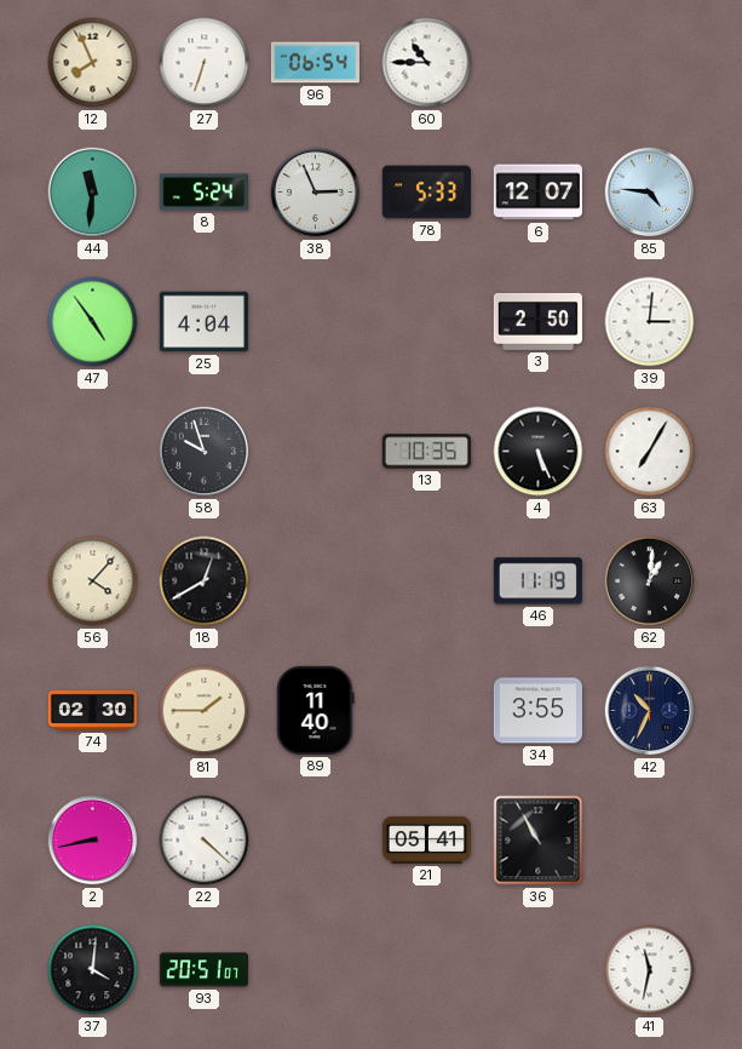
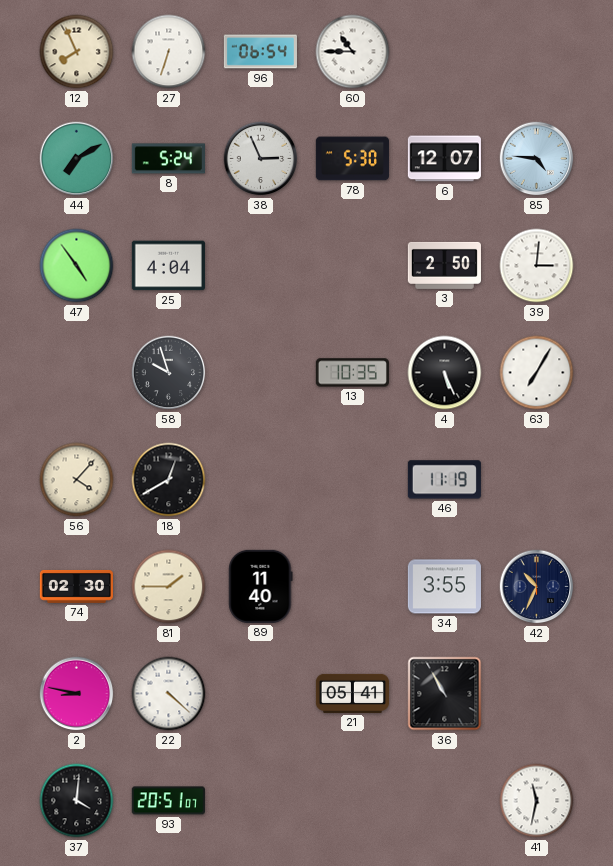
44: 11:31 -> 7:10
78: 5:33 -> 5:30
62: 1:01 -> none
2: 8:43 -> 8:47
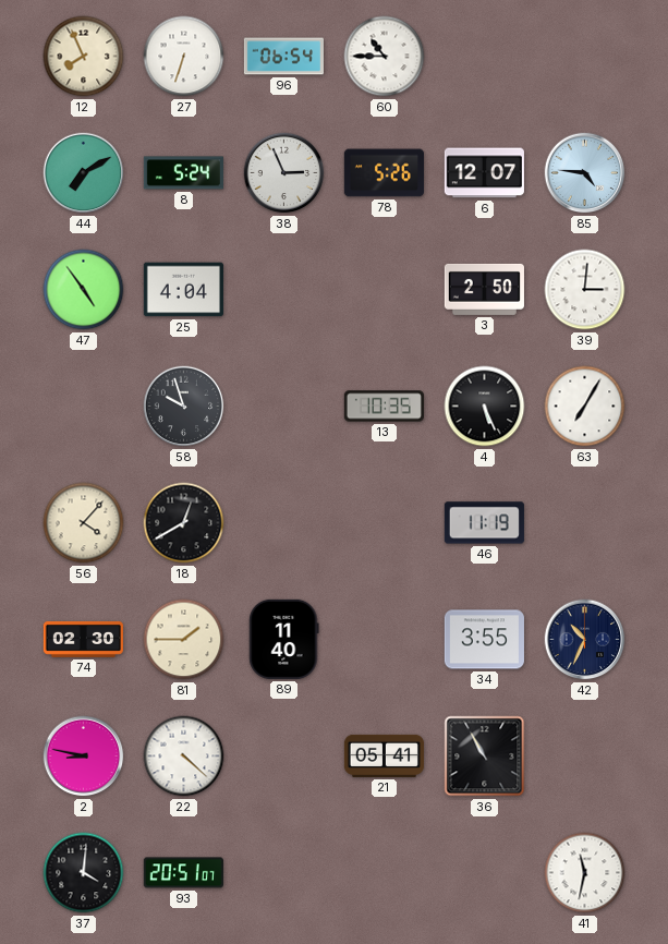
78: 5:30 -> 5:26
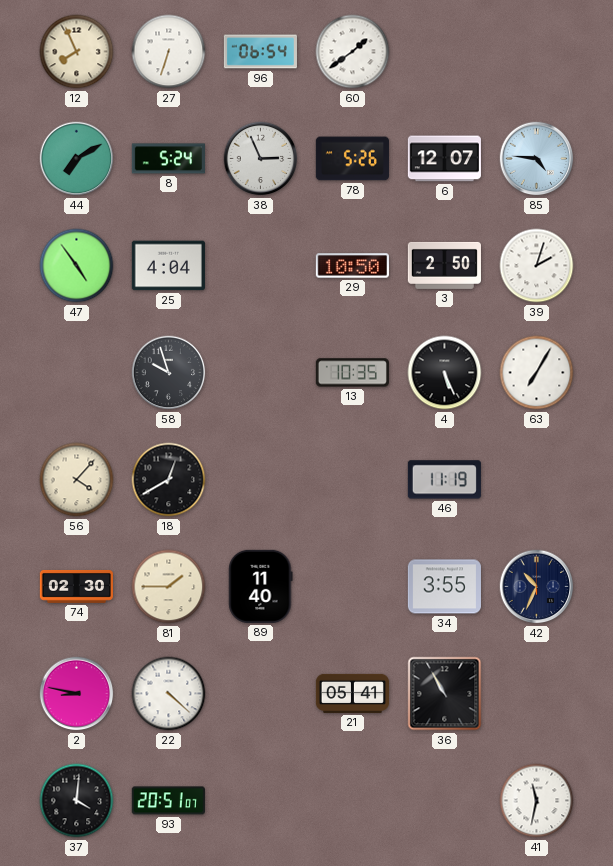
60: 10:45 -> 1:39
29: none -> 10:50
39: 3:01 -> 2:03
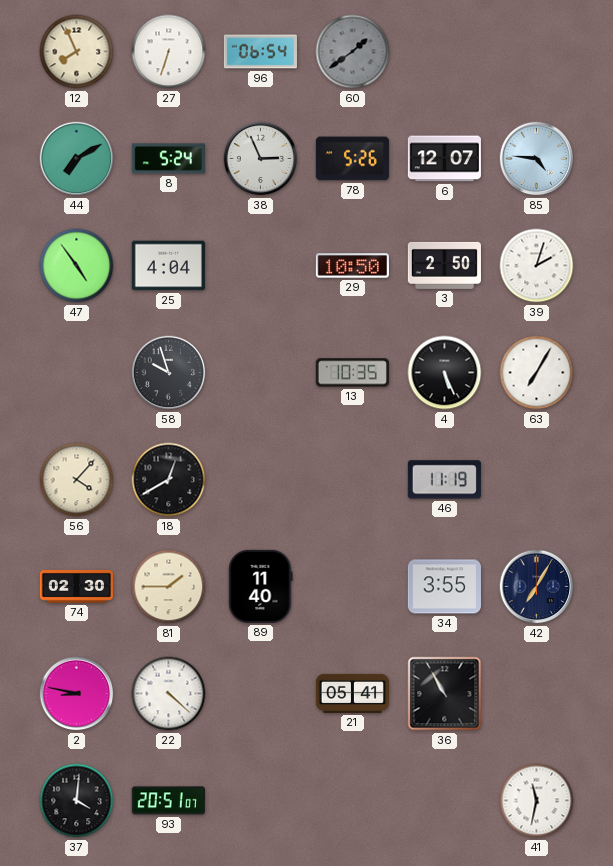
60 dial: white -> grey
42: 10:34 -> 7:05
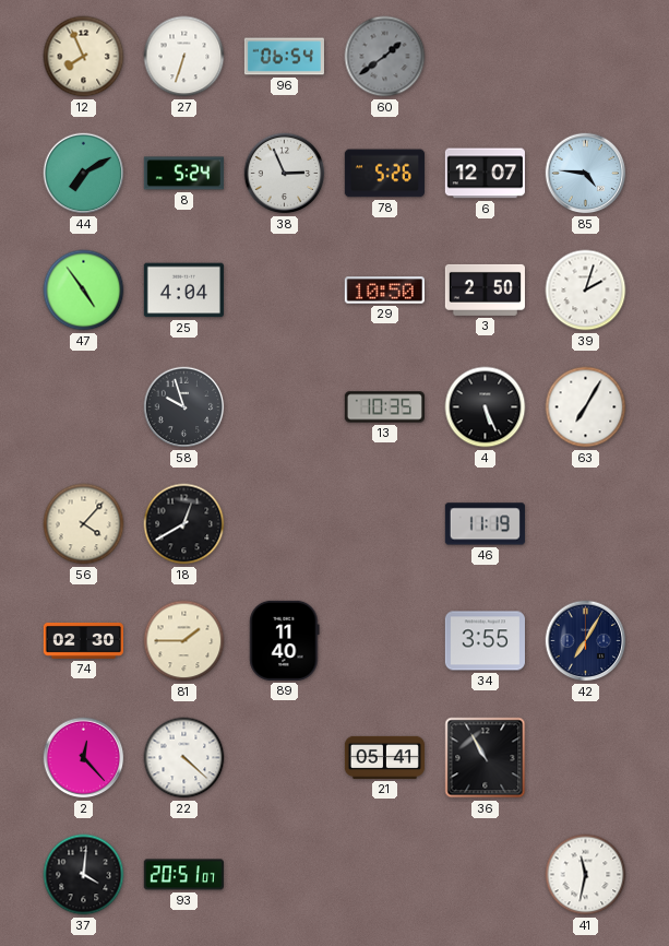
2: 8:47 -> 12:23
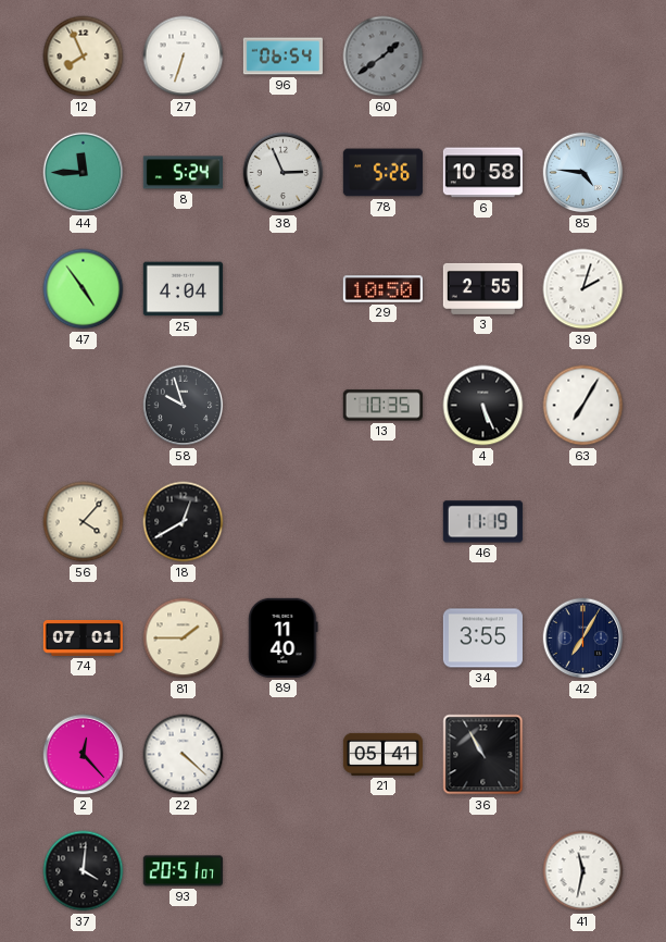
44: 7:10 -> 11:45
6: 12:07 -> 10:58
3: 2:50 -> 2:55
74: 02:30 -> 07:01
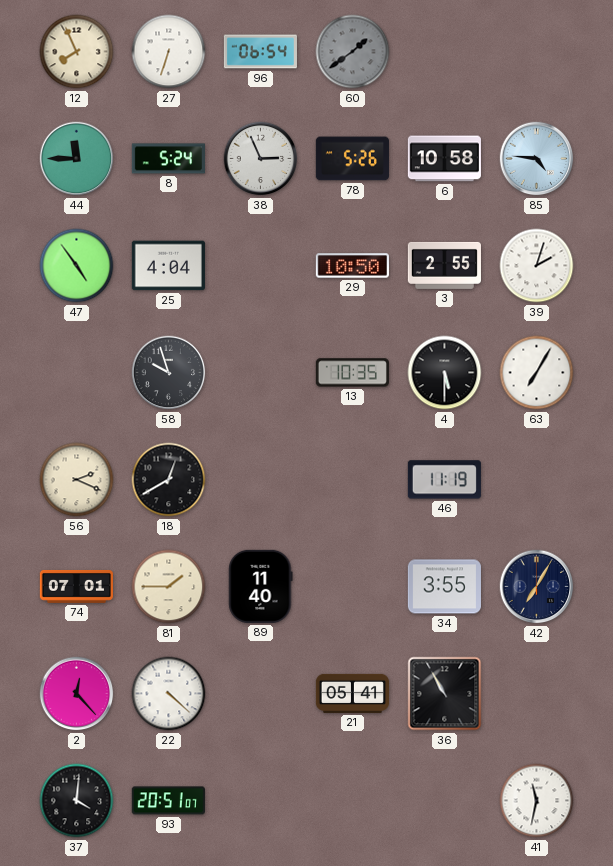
4: 5:26 -> 5:30
56: 4:07 -> 2:19
